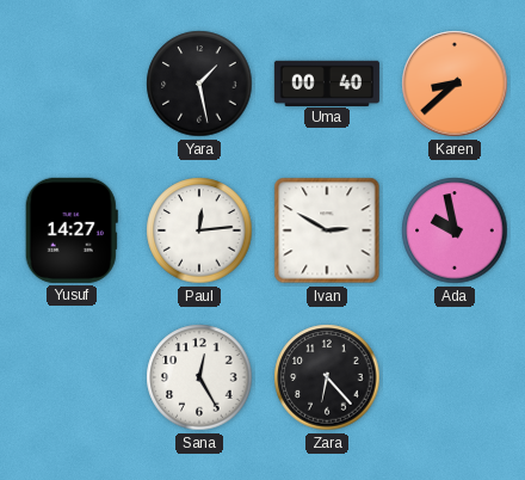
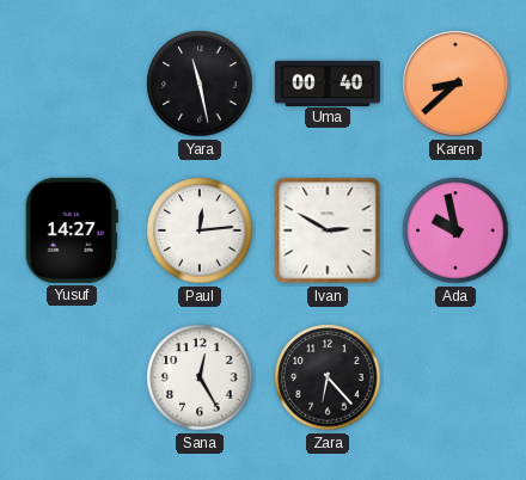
Yara: 1:28 -> 11:28
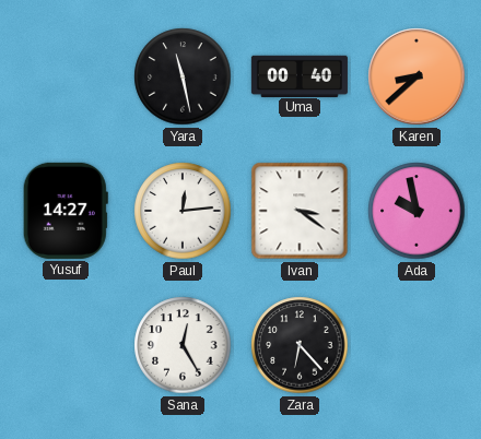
Ivan: 2:50 -> 3:21
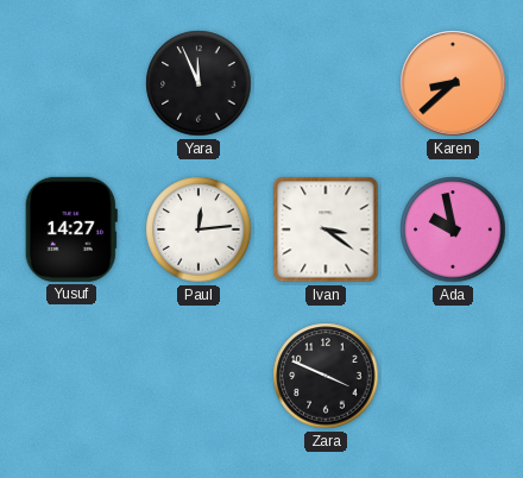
Yara: 11:28 -> 11:56
Uma: 00:40 -> none
Sana: 12:25 -> none
Zara: 6:23 -> 3:49
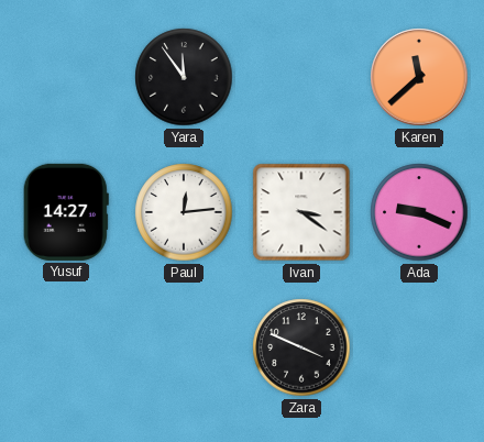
Yara: 11:56 -> 11:54
Karen: 8:38 -> 11:38
Ada: 9:58 -> 9:19
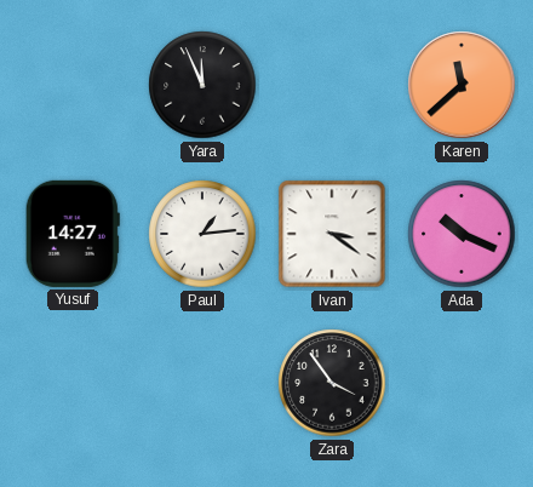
Yara: 11:54 -> 11:56
Paul: 12:14 -> 1:14
Ada: 9:19 -> 10:19
Zara: 3:49 -> 3:54
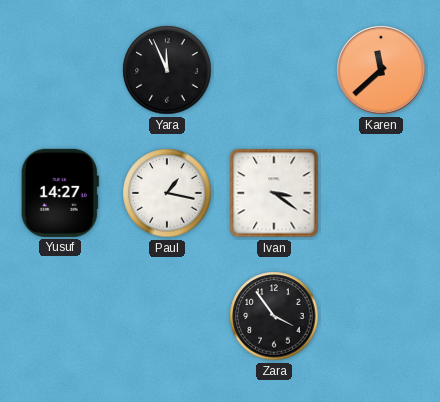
Paul: 1:14 -> 1:17
Ada: 10:19 -> none
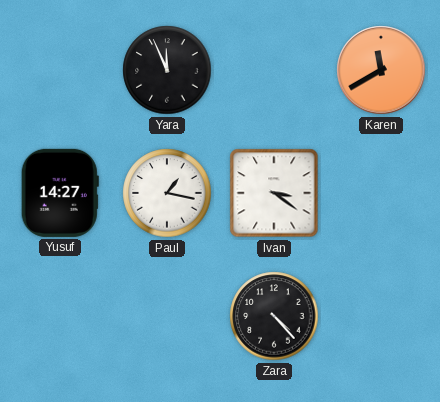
Karen: 11:38 -> 11:40
Zara: 3:54 -> 4:23
